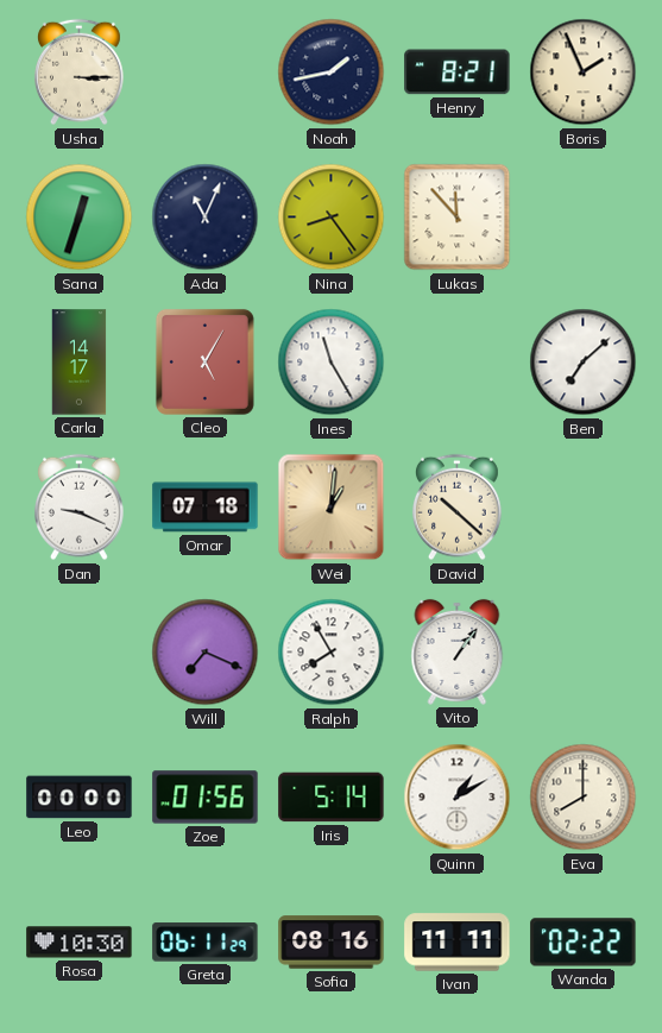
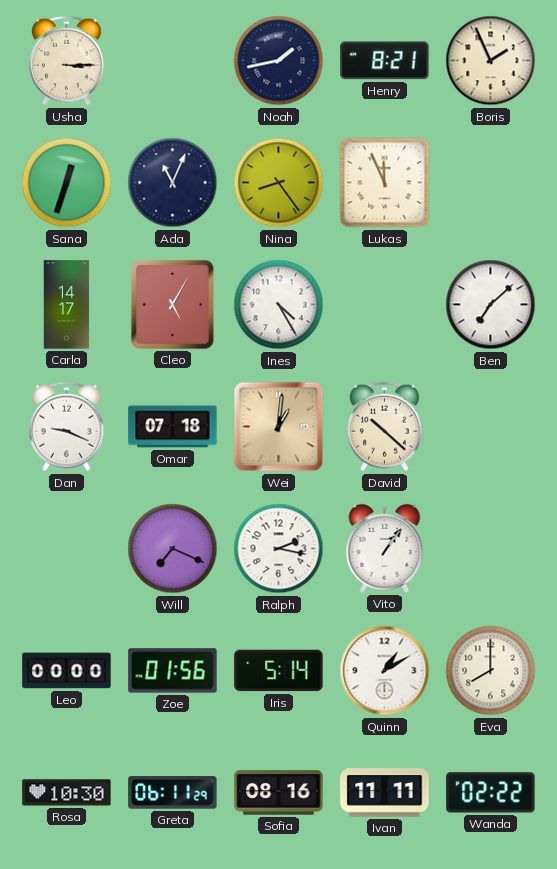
Lukas: 11:53 -> 11:56
Ines: 11:25 -> 4:25
Ralph: 7:55 -> 2:17
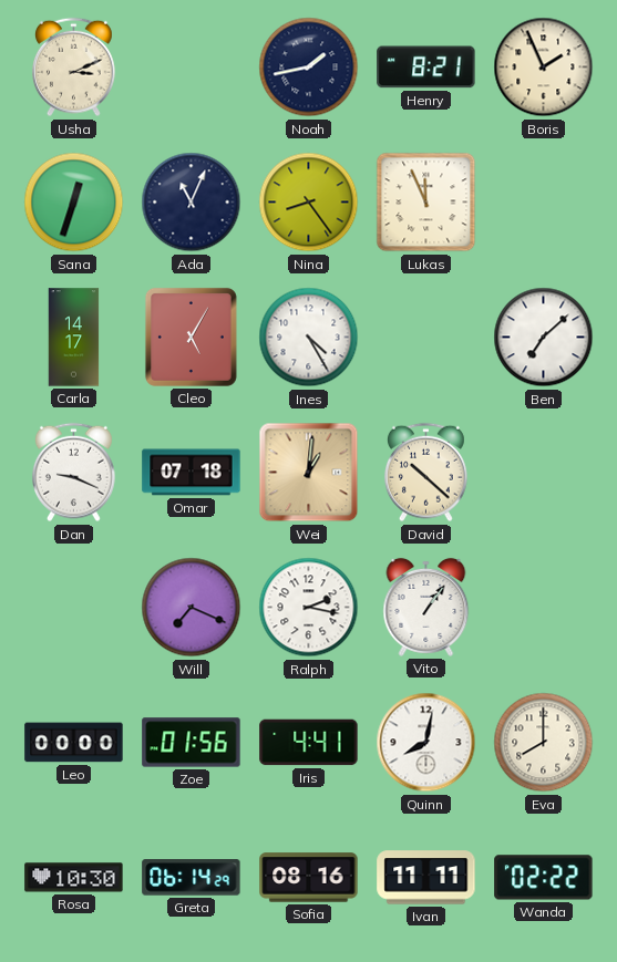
Usha: 3:15 -> 3:11
Iris: 5:14 -> 4:41
Quinn: 1:10 -> 8:02
Greta: 06:11 -> 06:14
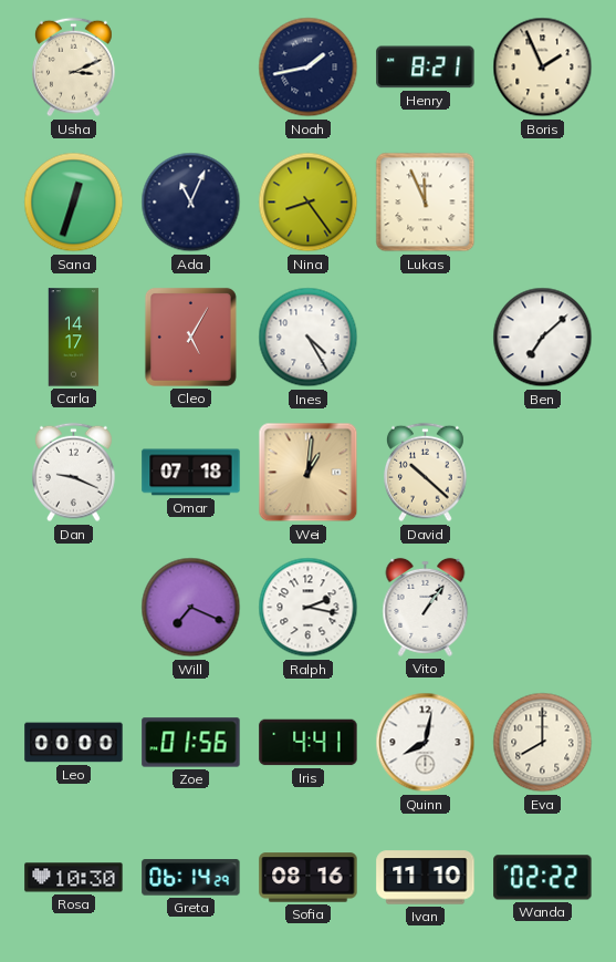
Ivan: 11:11 -> 11:10
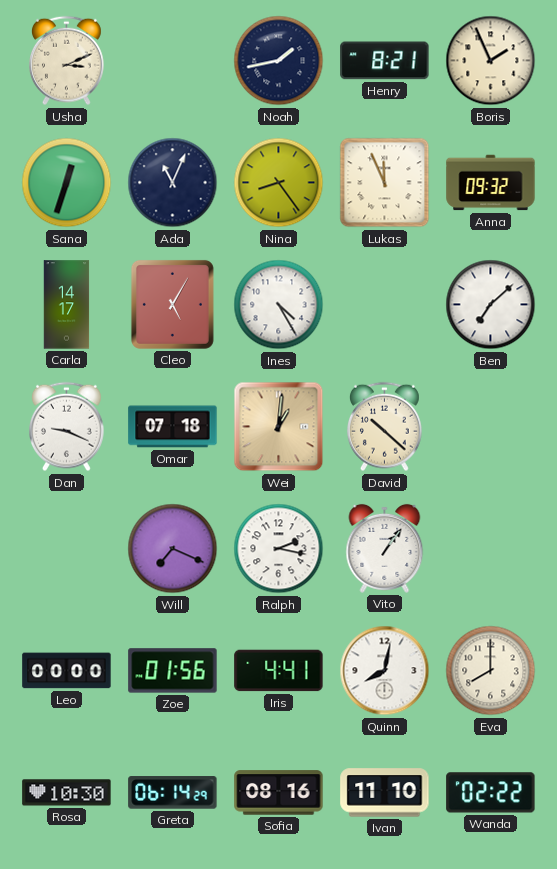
Anna: none -> 09:32
